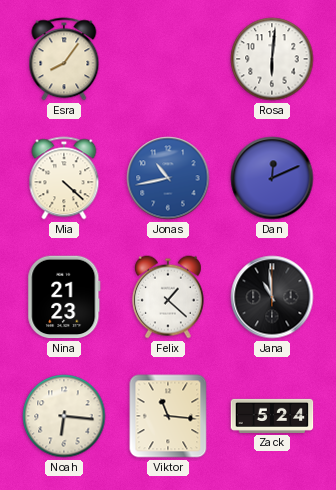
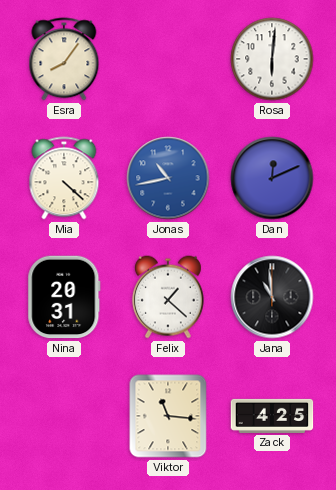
Nina: 21:23 -> 20:31
Noah: 6:16 -> none
Zack: 5:24 -> 4:25
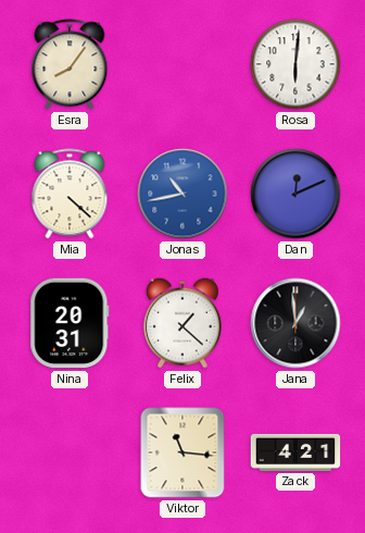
Jana: 10:59 -> 12:59
Zack: 4:25 -> 4:21
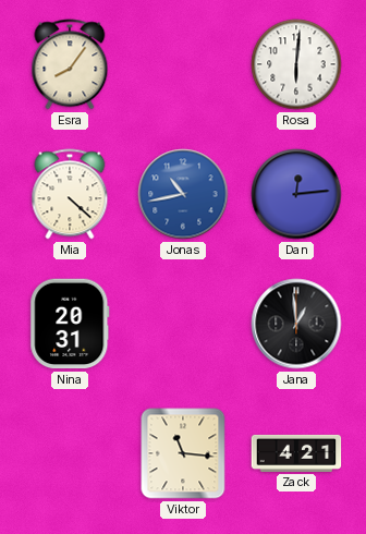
Dan: 12:11 -> 12:14
Felix: 1:22 -> none
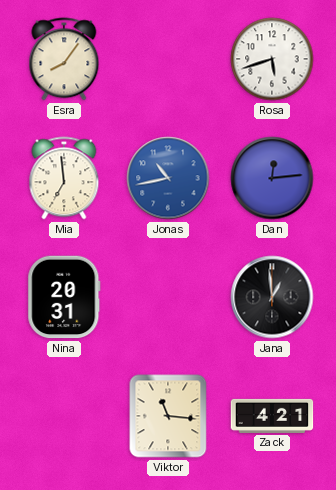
Rosa: 6:01 -> 5:42
Mia: 4:22 -> 6:59
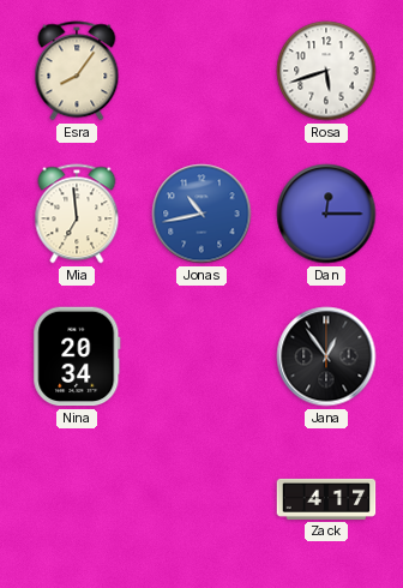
Dan: 12:14 -> 12:15
Nina: 20:31 -> 20:34
Jana: 12:59 -> 12:54
Viktor: 11:16 -> none
Zack: 4:21 -> 4:17
